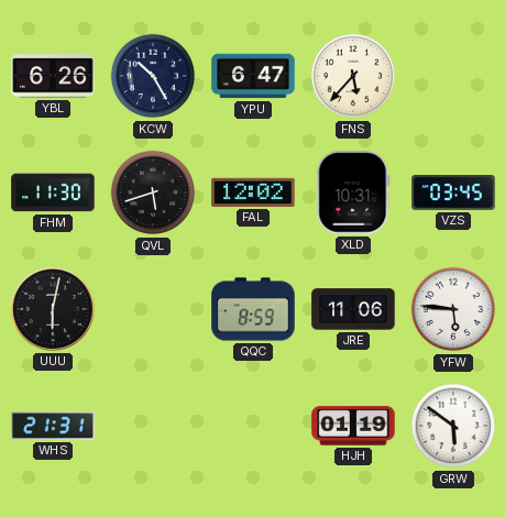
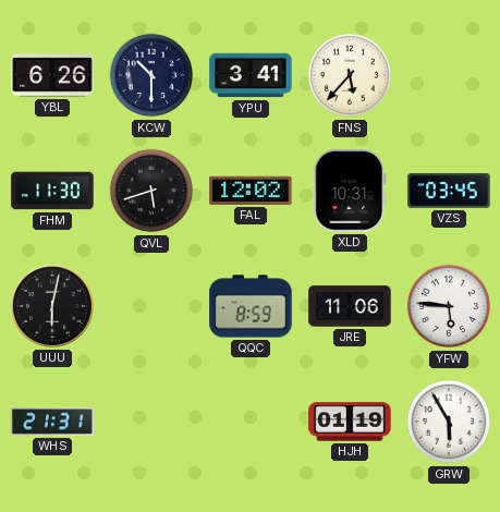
KCW: 10:25 -> 10:30
YPU: 6:47 -> 3:41
GRW: 5:51 -> 5:55
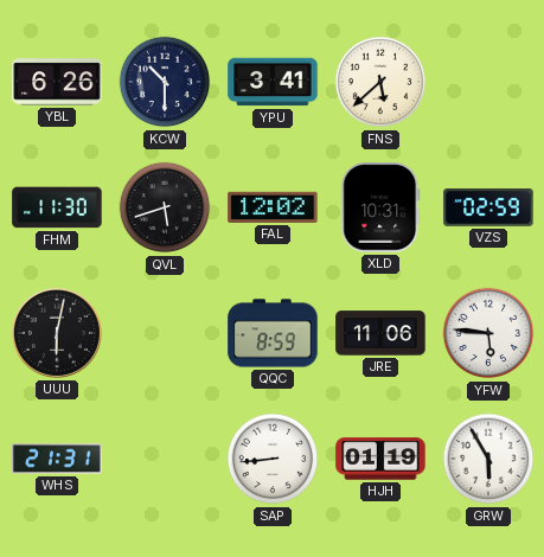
FNS: 5:37 -> 5:38
VZS: 03:45 -> 02:59
SAP: none -> 8:44
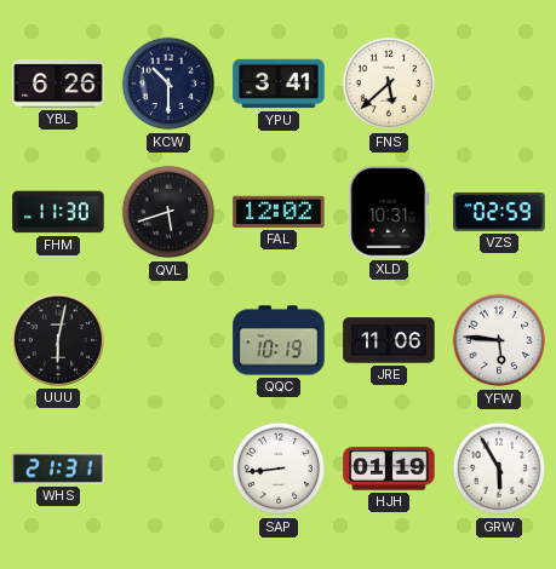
QQC: 8:59 -> 10:19
